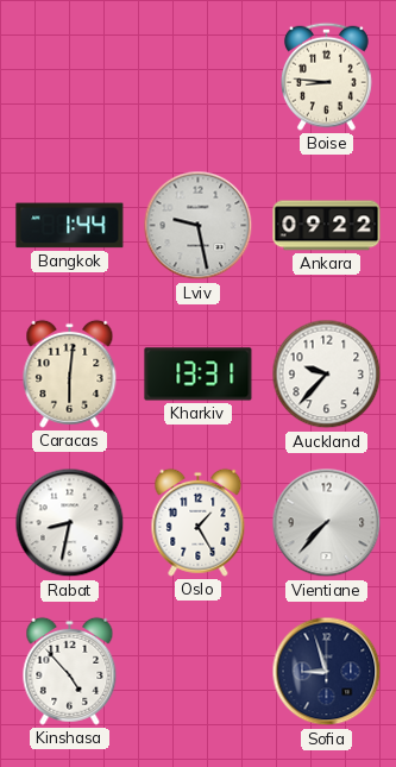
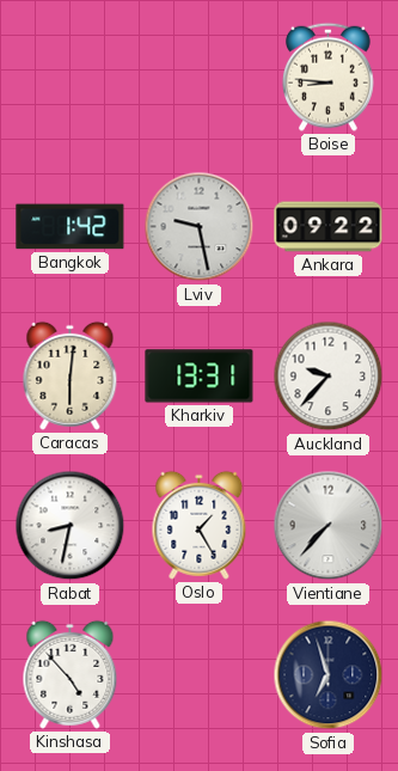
Bangkok: 1:44 -> 1:42
Sofia: 8:57 -> 6:57
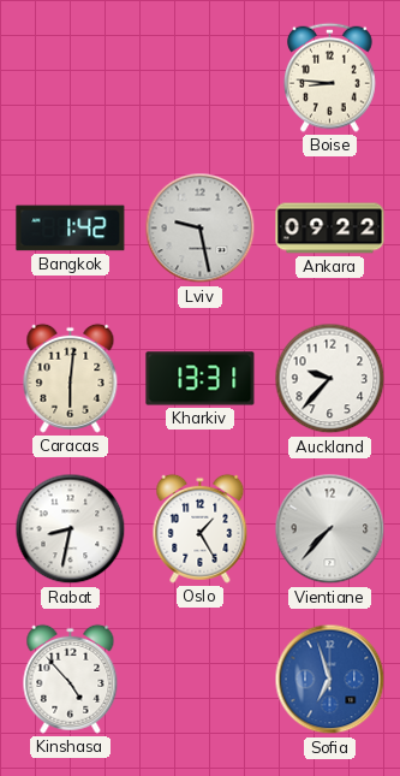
Sofia dial: navy -> blue
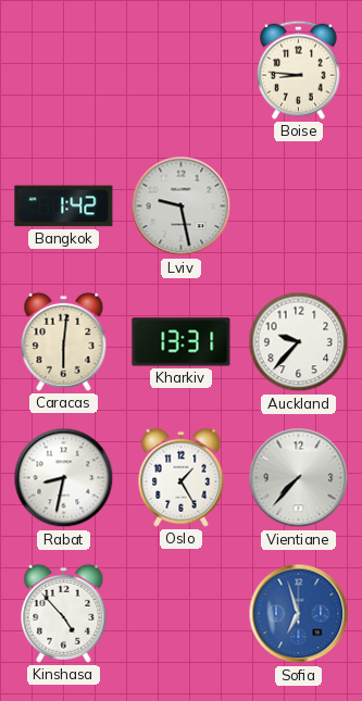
Ankara: 09:22 -> none
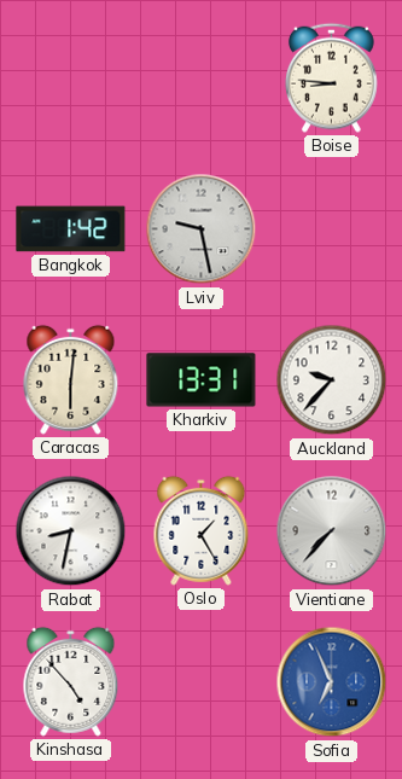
Sofia: 6:57 -> 6:56
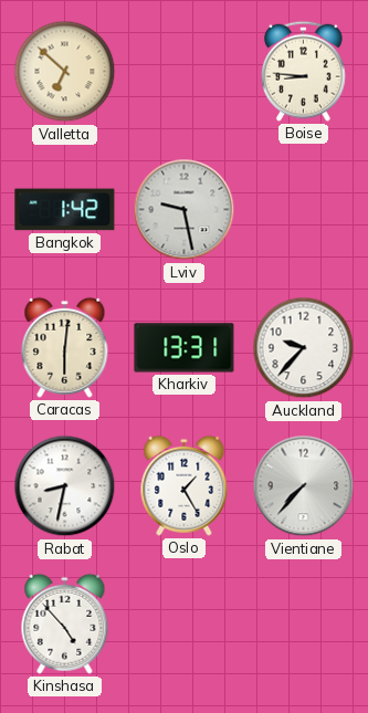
Valletta: none -> 6:52
Sofia: 6:56 -> none
